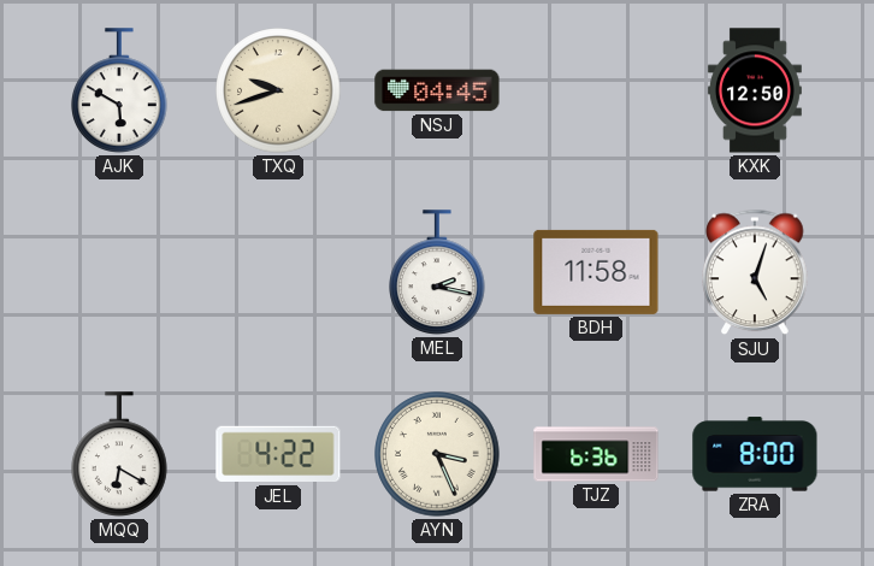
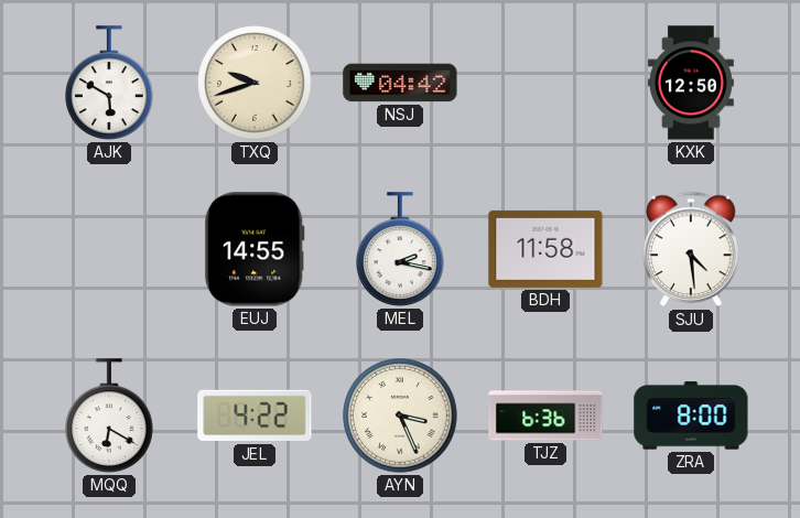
NSJ: 04:45 -> 04:42
EUJ: none -> 14:55
SJU: 5:03 -> 4:29
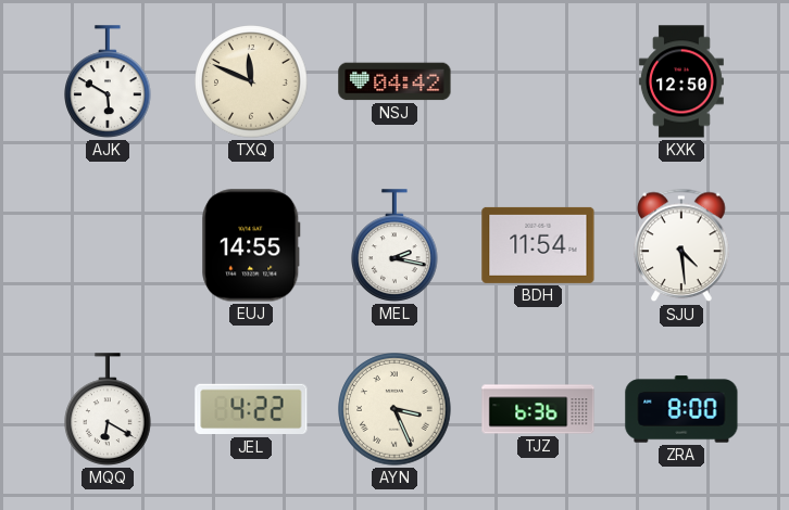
TXQ: 9:42 -> 11:49
BDH: 11:58 -> 11:54
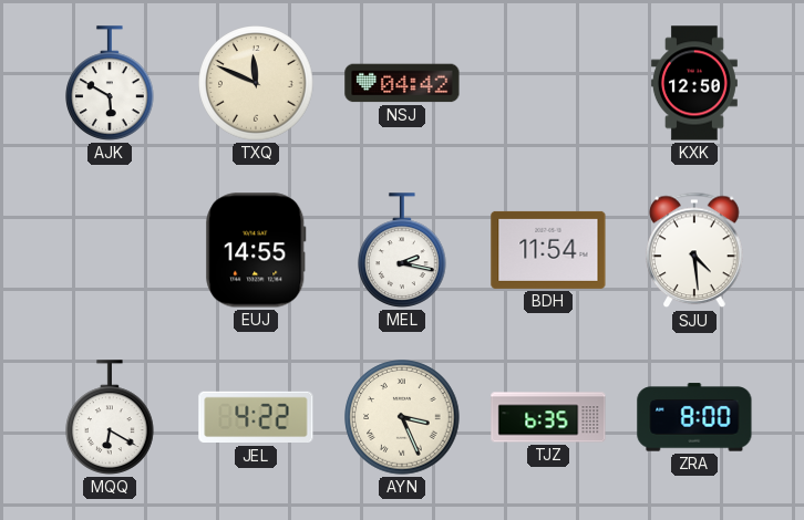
TJZ: 6:36 -> 6:35
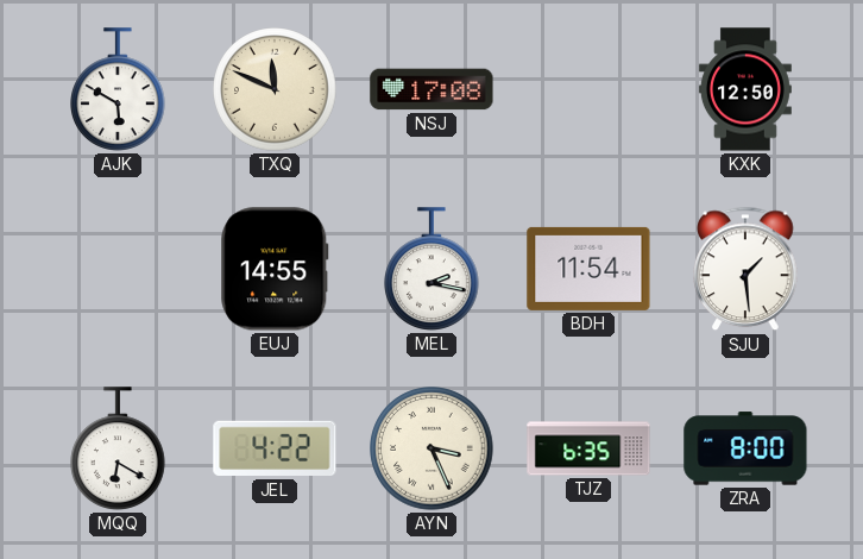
NSJ: 04:42 -> 17:08
SJU: 4:29 -> 1:29
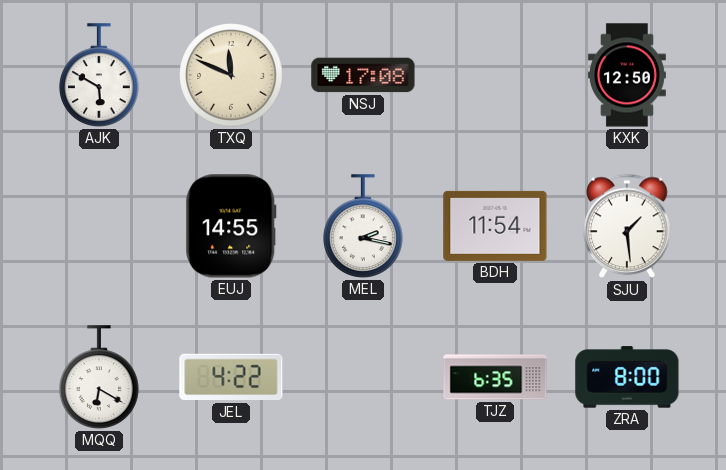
AYN: 3:26 -> none
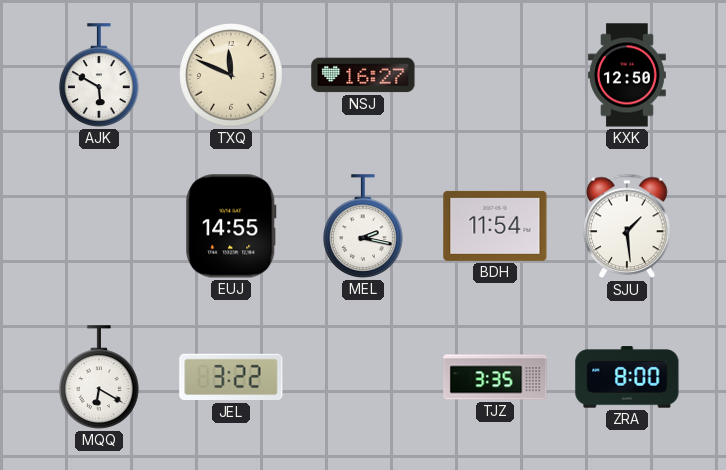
NSJ: 17:08 -> 16:27
JEL: 4:22 -> 3:22
TJZ: 6:35 -> 3:35
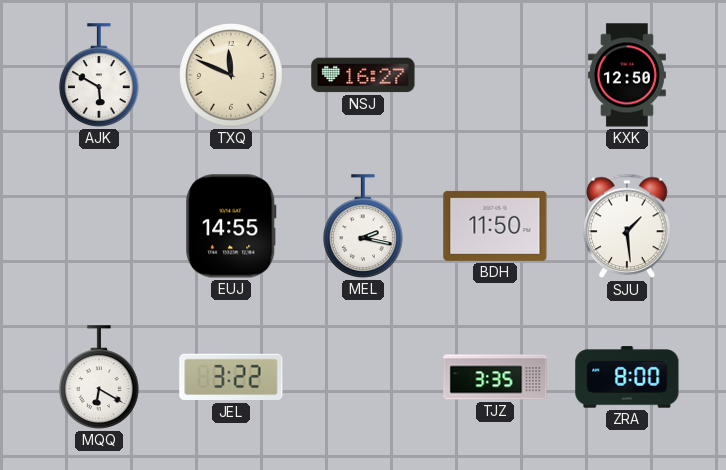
BDH: 11:54 -> 11:50
